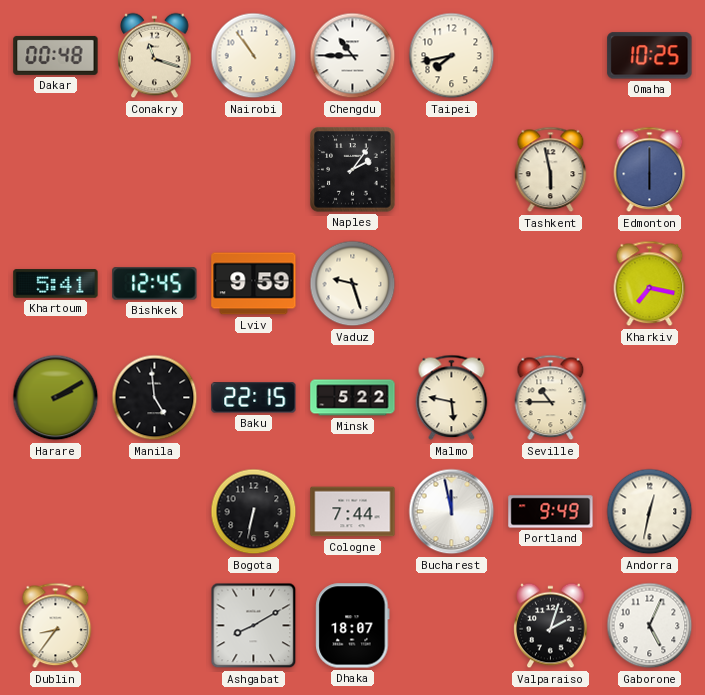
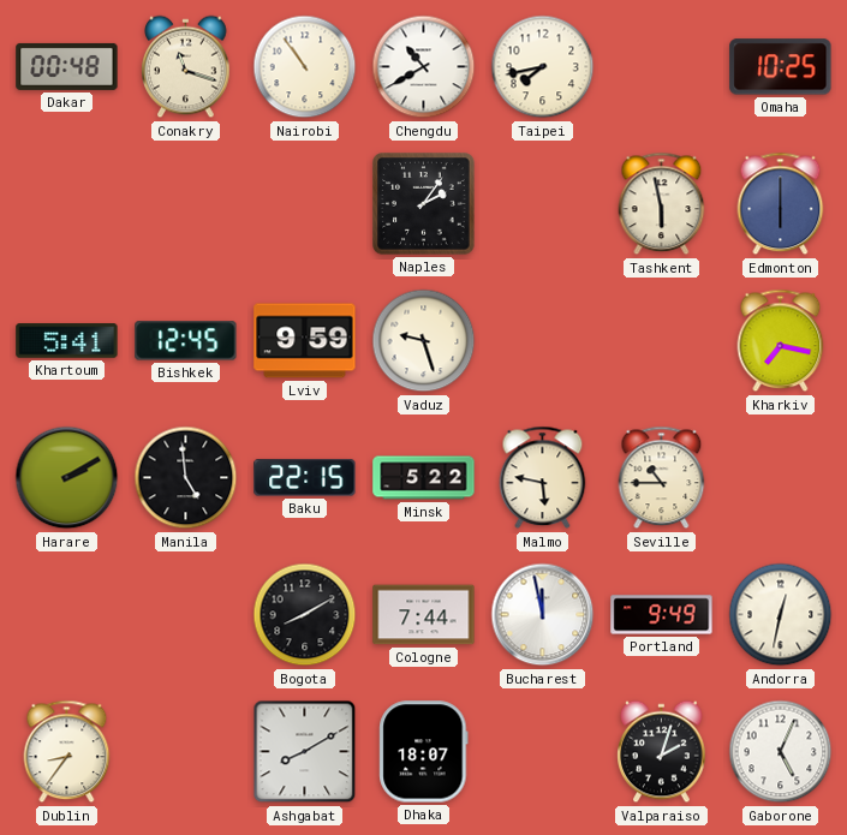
Chengdu: 10:45 -> 10:40
Bogota: 6:32 -> 8:10
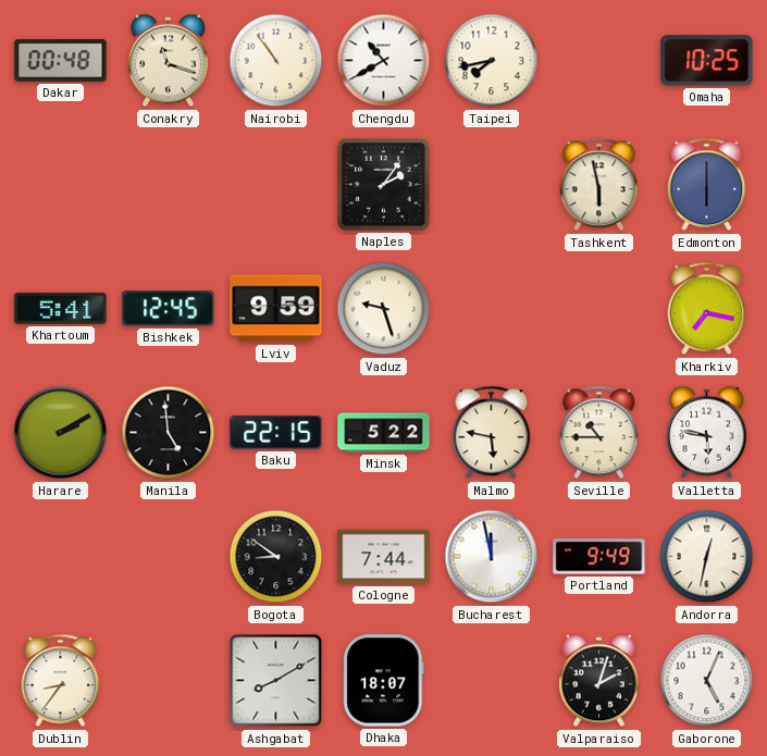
Valletta: none -> 5:47
Bogota: 8:10 -> 8:51
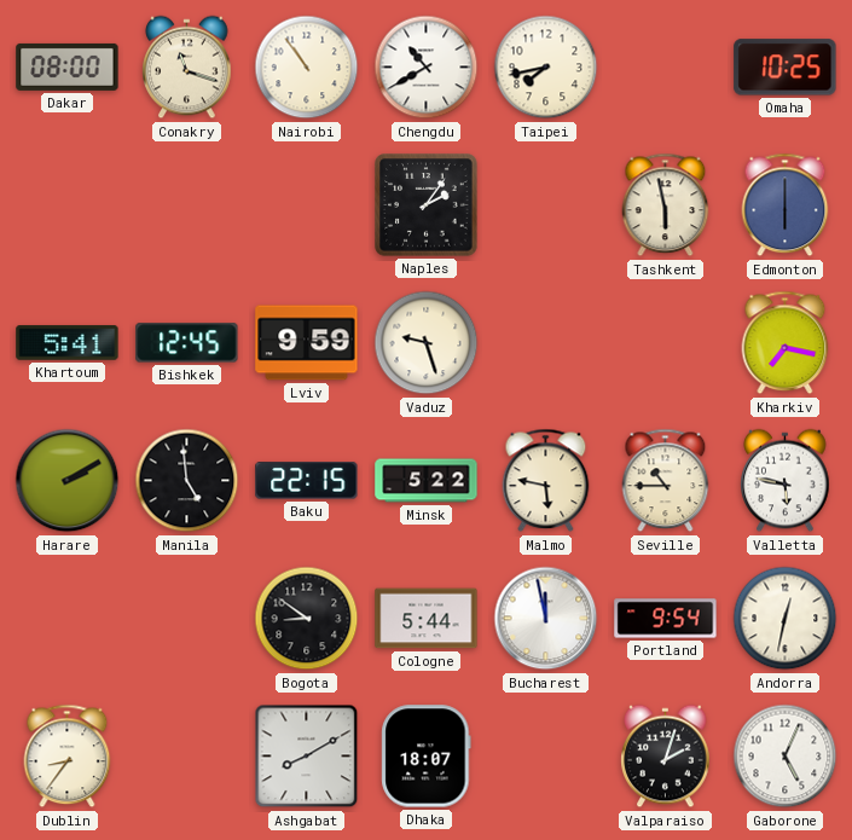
Dakar: 00:48 -> 08:00
Cologne: 7:44 -> 5:44
Portland: 9:49 -> 9:54
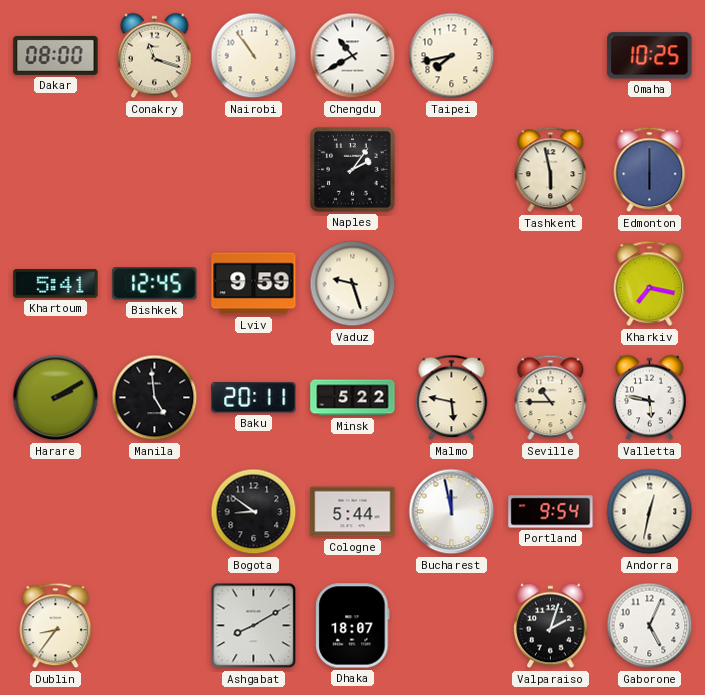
Baku: 22:15 -> 20:11
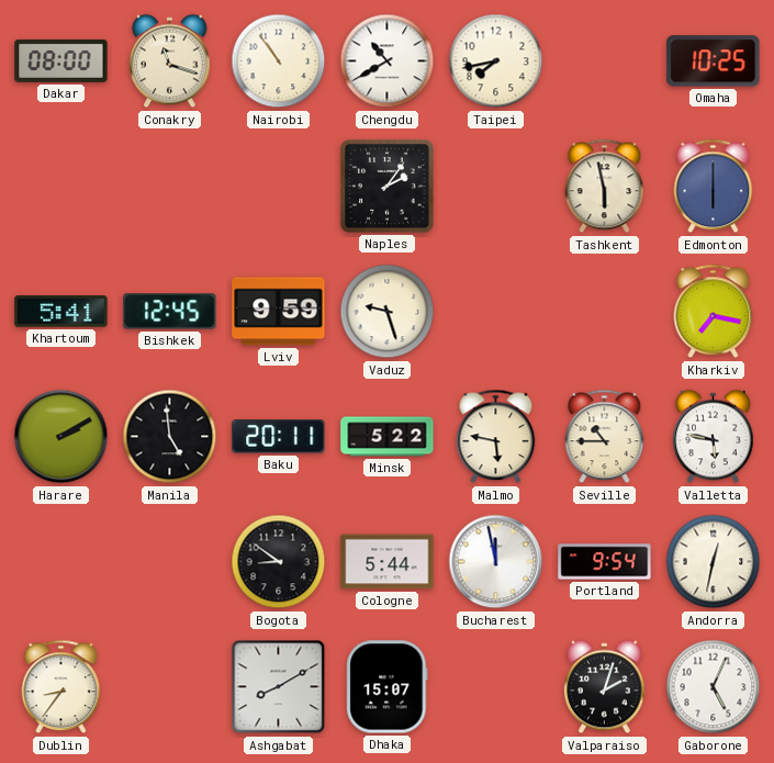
Dhaka: 18:07 -> 15:07
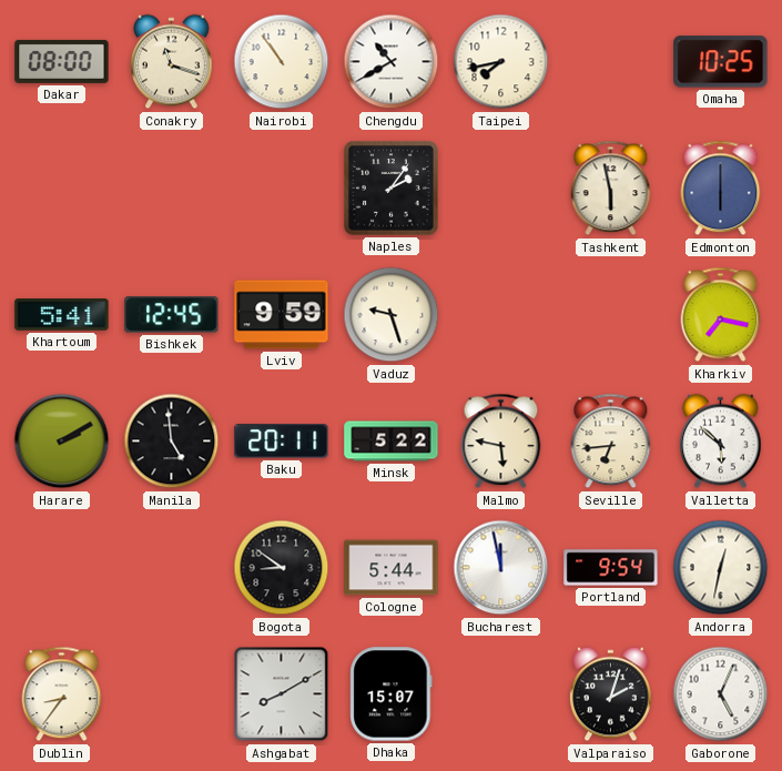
Seville: 10:45 -> 6:44
Valletta: 5:47 -> 5:52
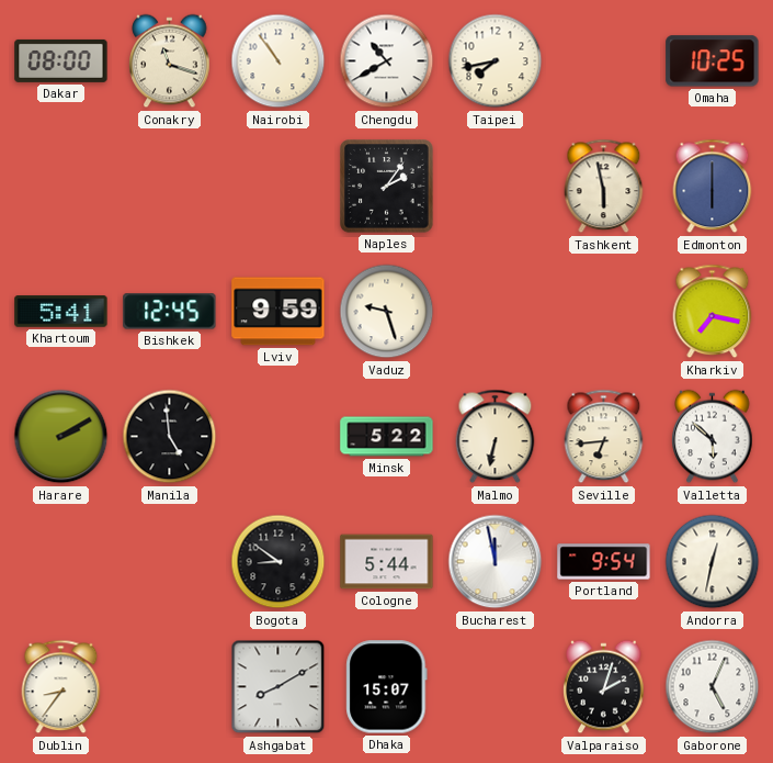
Baku: 20:11 -> none
Malmo: 5:47 -> 6:32
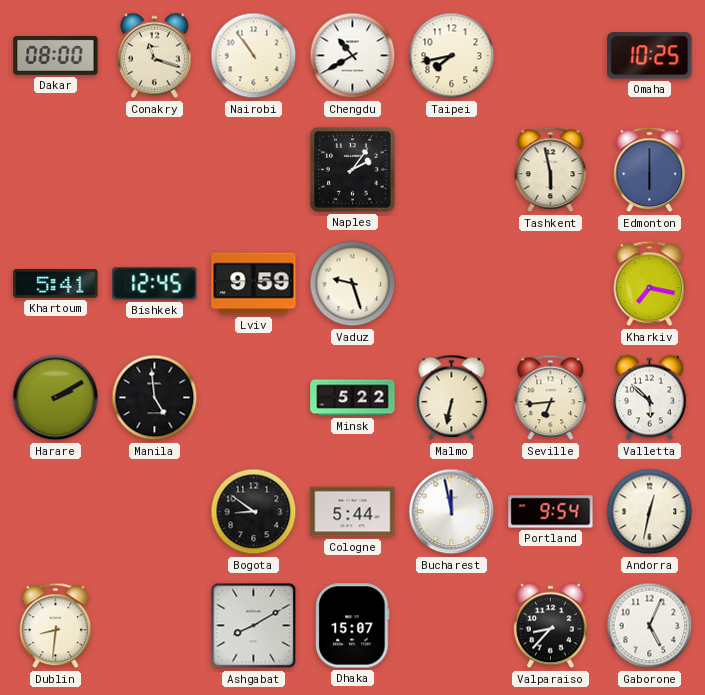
Dublin: 8:36 -> 8:31
Valparaiso: 2:03 -> 8:37
